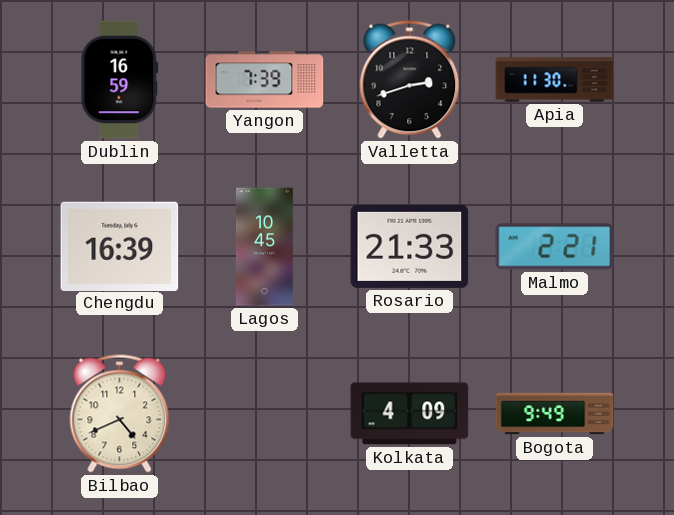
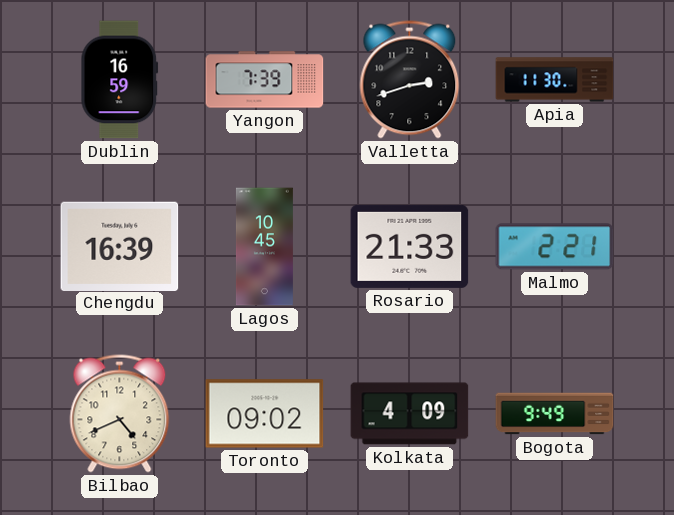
Toronto: none -> 09:02
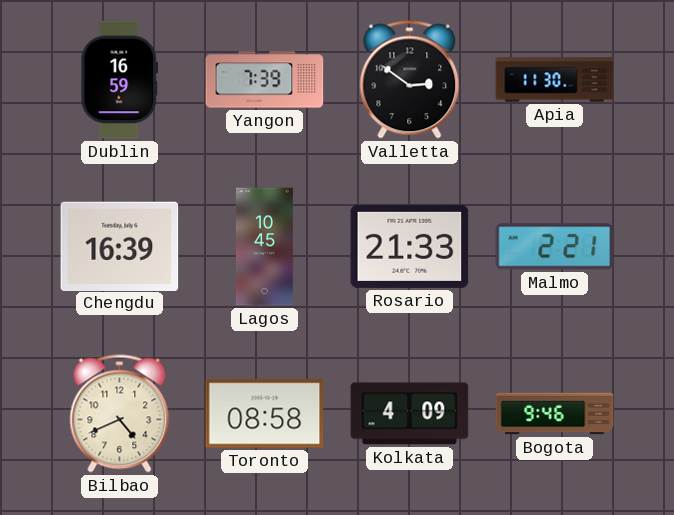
Valletta: 2:42 -> 2:51
Toronto: 09:02 -> 08:58
Bogota: 9:49 -> 9:46
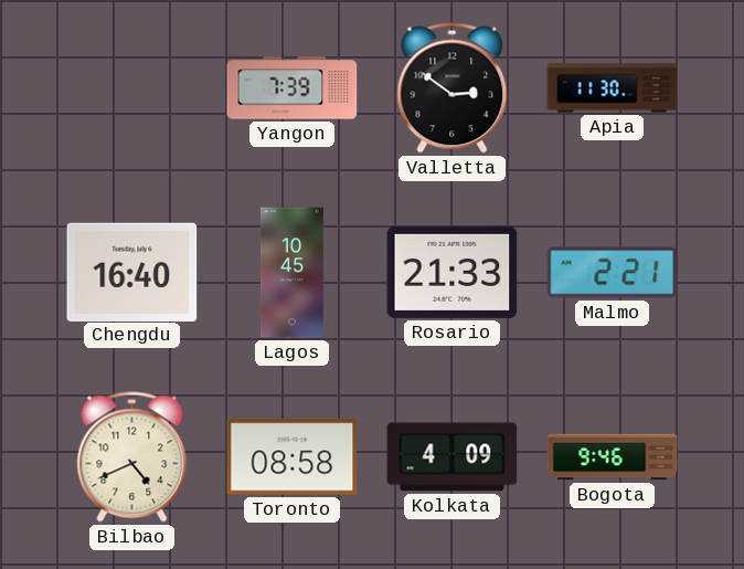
Dublin: 16:59 -> none
Chengdu: 16:39 -> 16:40
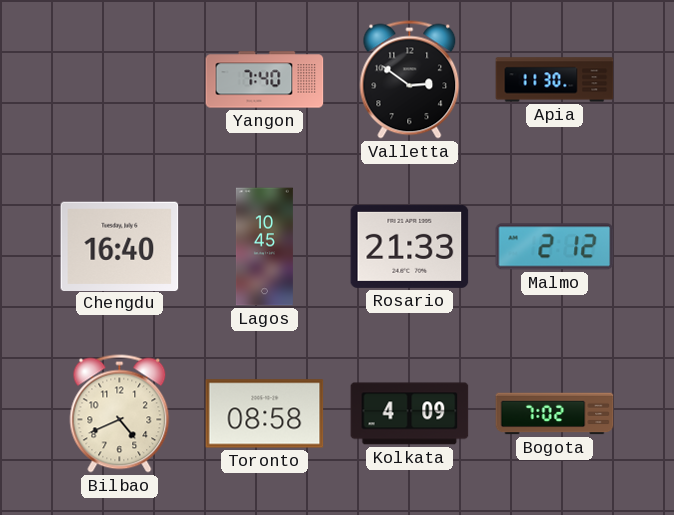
Yangon: 7:39 -> 7:40
Malmo: 2:21 -> 2:12
Bogota: 9:46 -> 7:02
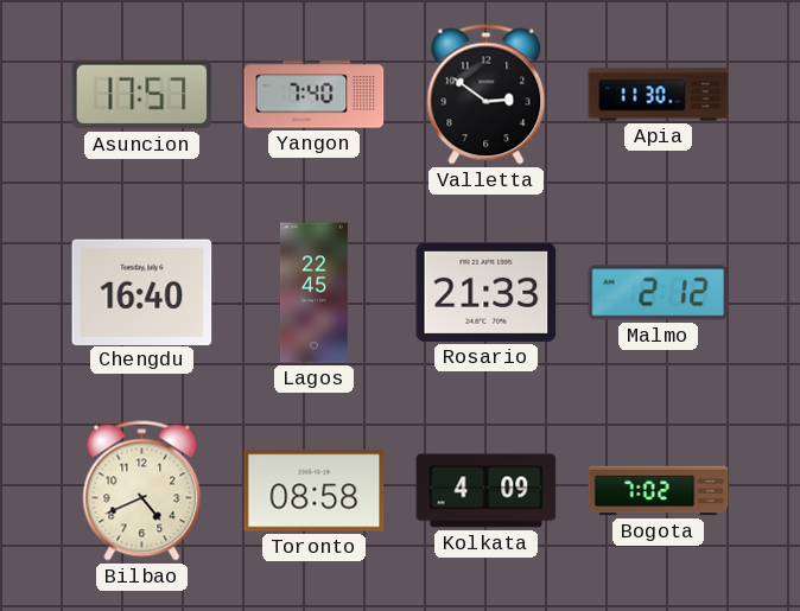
Asuncion: none -> 17:57
Lagos: 10:45 -> 22:45
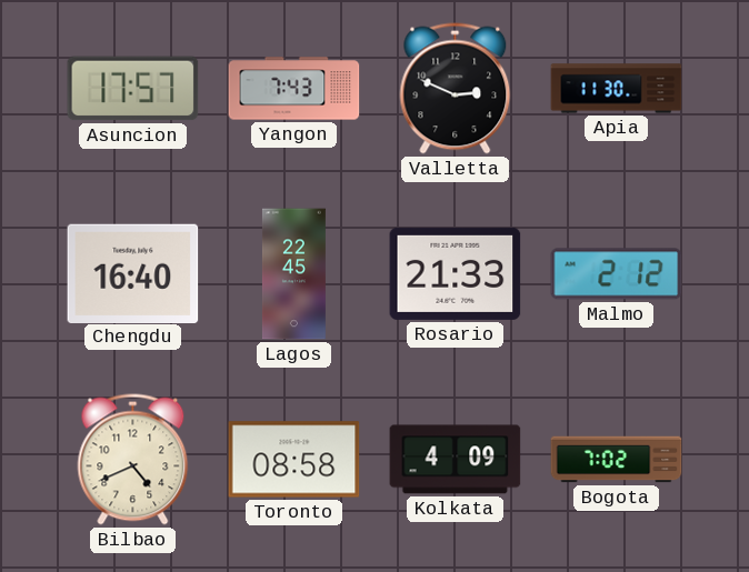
Yangon: 7:40 -> 7:43
Valletta: 2:51 -> 2:49
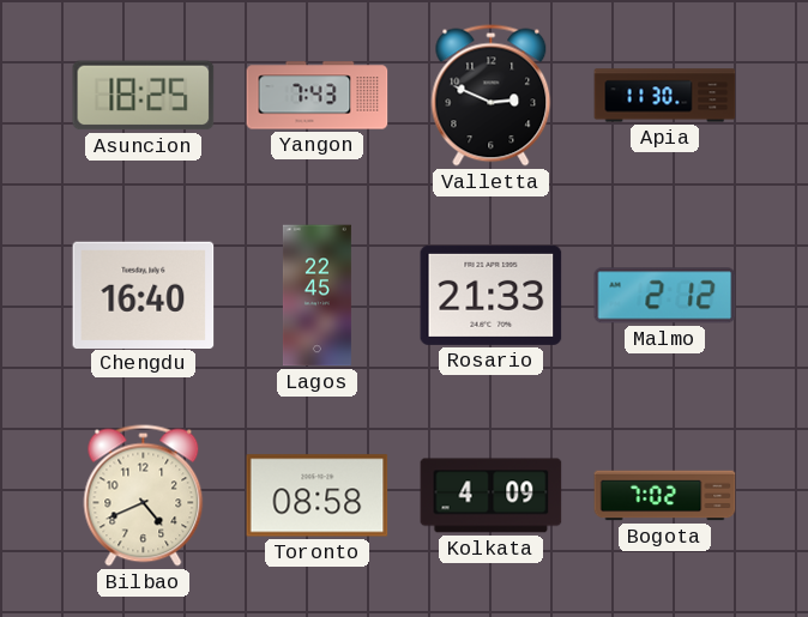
Asuncion: 17:57 -> 18:25
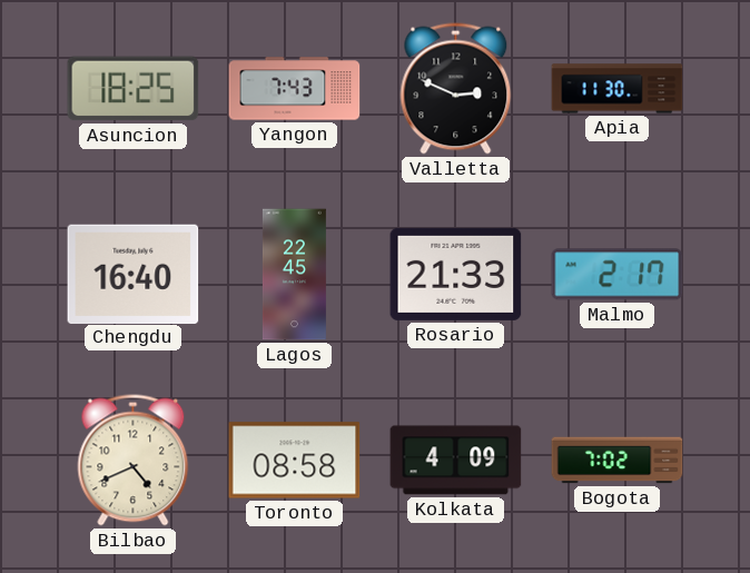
Malmo: 2:12 -> 2:17
